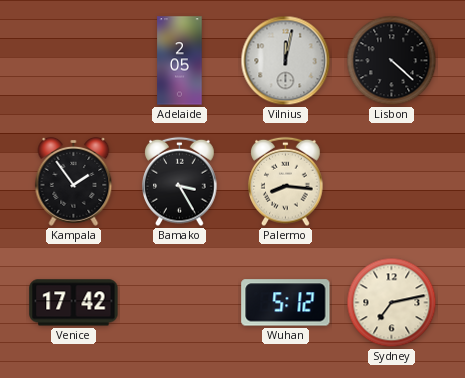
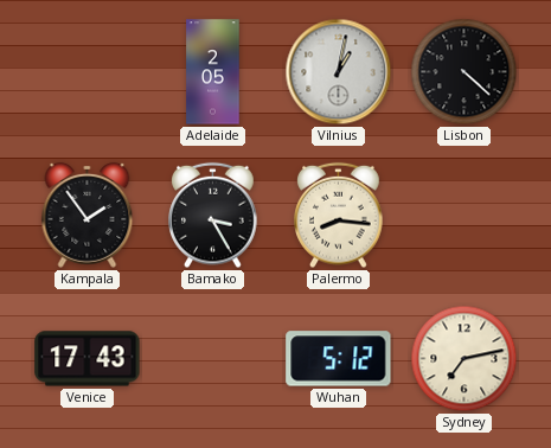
Vilnius: 12:02 -> 1:02
Venice: 17:42 -> 17:43
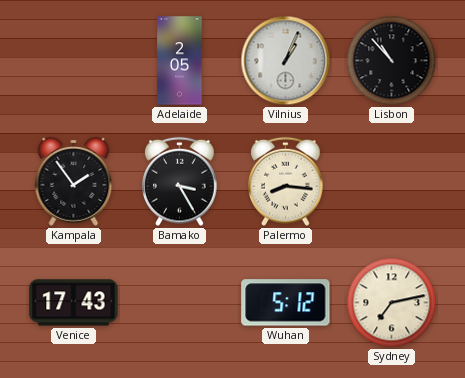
Vilnius: 1:02 -> 1:04
Lisbon: 4:22 -> 10:53
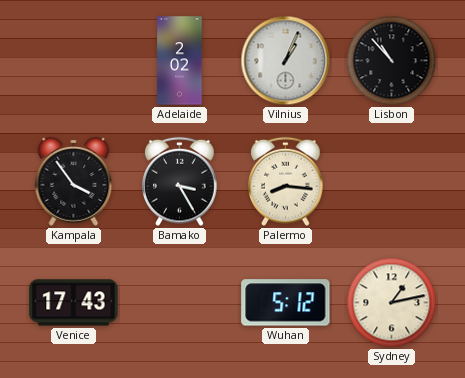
Adelaide: 2:05 -> 2:02
Kampala: 1:54 -> 3:54
Sydney: 7:13 -> 1:13
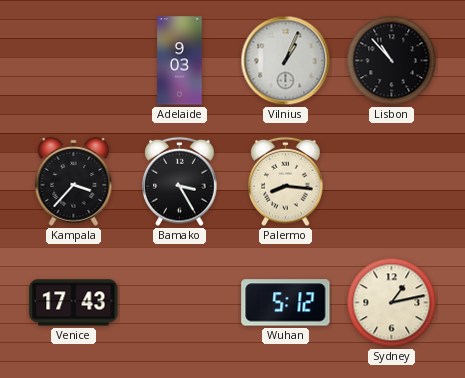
Adelaide: 2:02 -> 9:03
Kampala: 3:54 -> 3:37
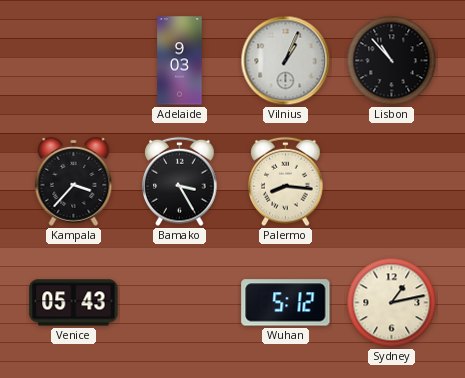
Venice: 17:43 -> 05:43
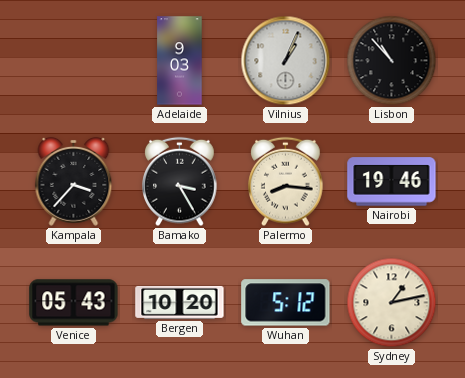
Nairobi: none -> 19:46
Bergen: none -> 10:20
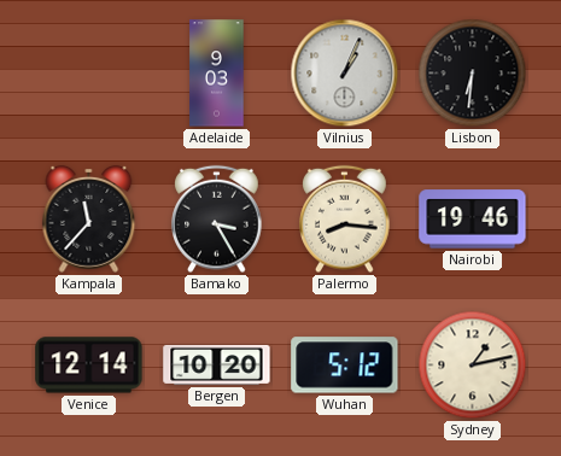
Lisbon: 10:53 -> 6:31
Kampala: 3:37 -> 11:37
Venice: 05:43 -> 12:14
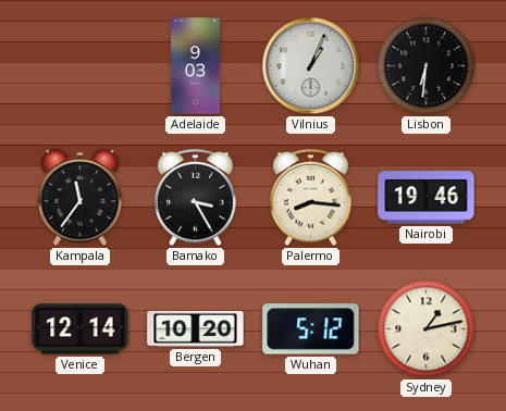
Kampala: 11:37 -> 11:36
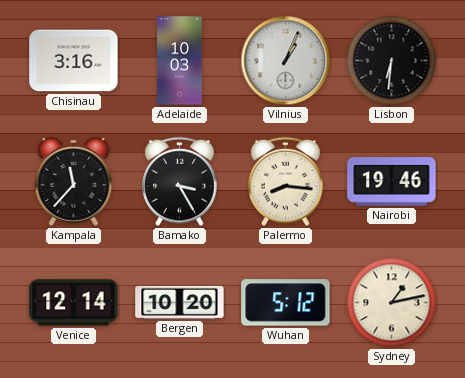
Chisinau: none -> 3:16
Adelaide: 9:03 -> 10:03
Kampala: 11:36 -> 11:37
